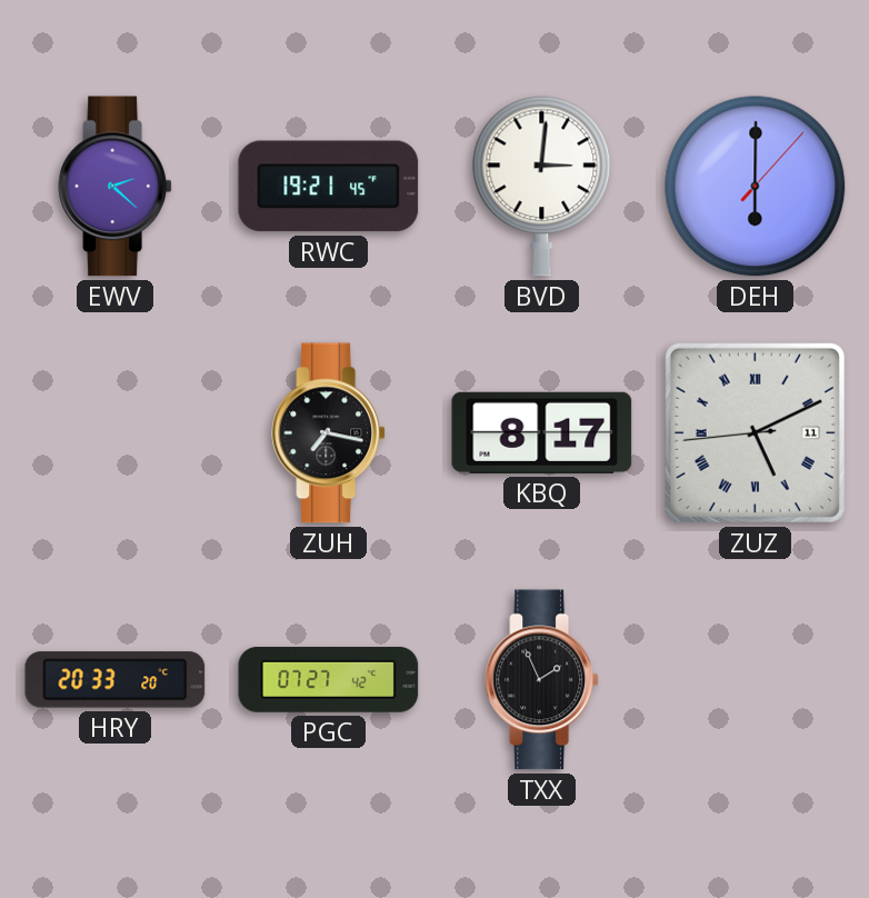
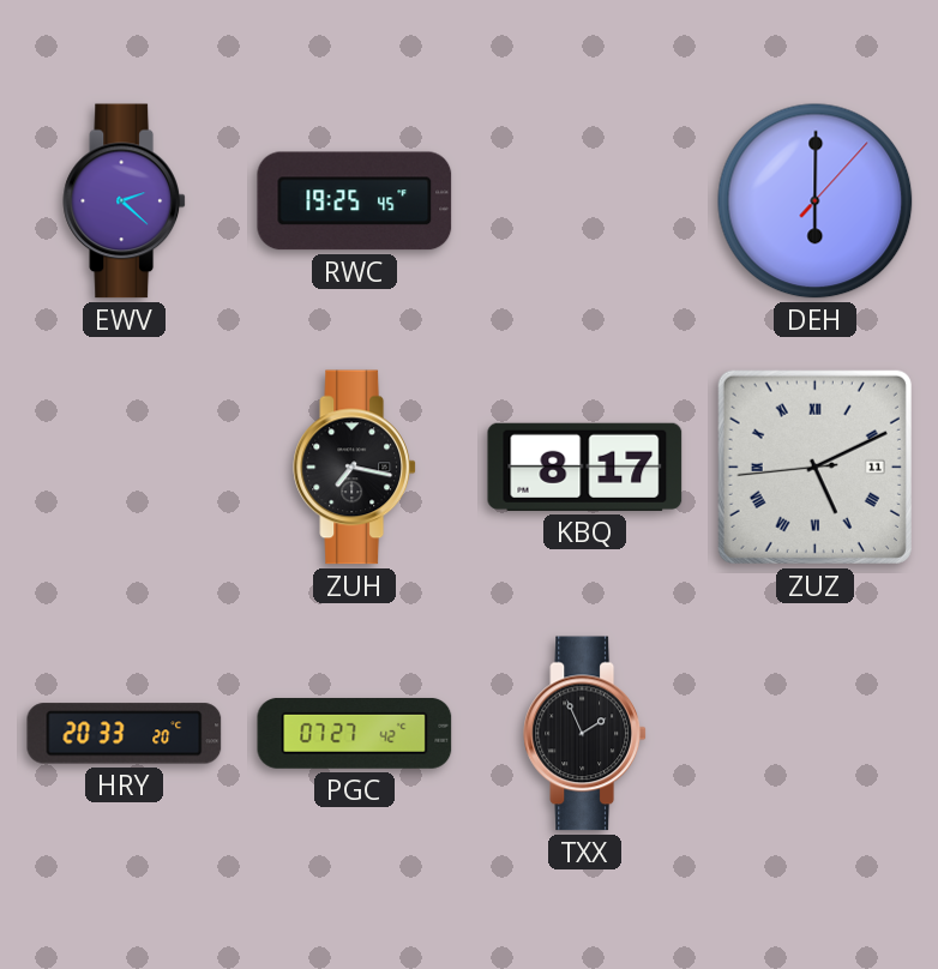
RWC: 19:21 -> 19:25
BVD: 3:01 -> none
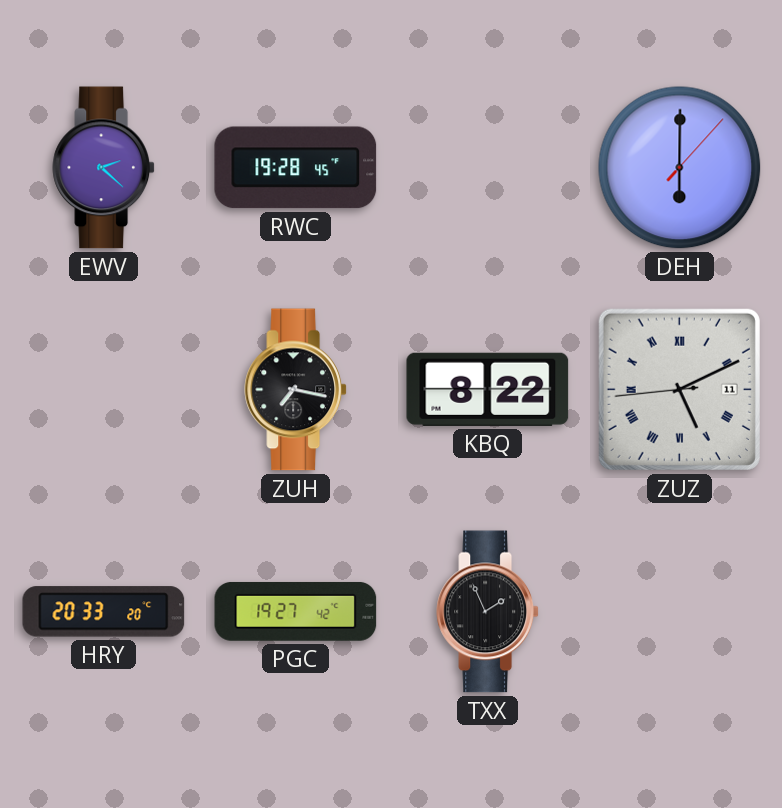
RWC: 19:25 -> 19:28
KBQ: 8:17 -> 8:22
PGC: 07:27 -> 19:27
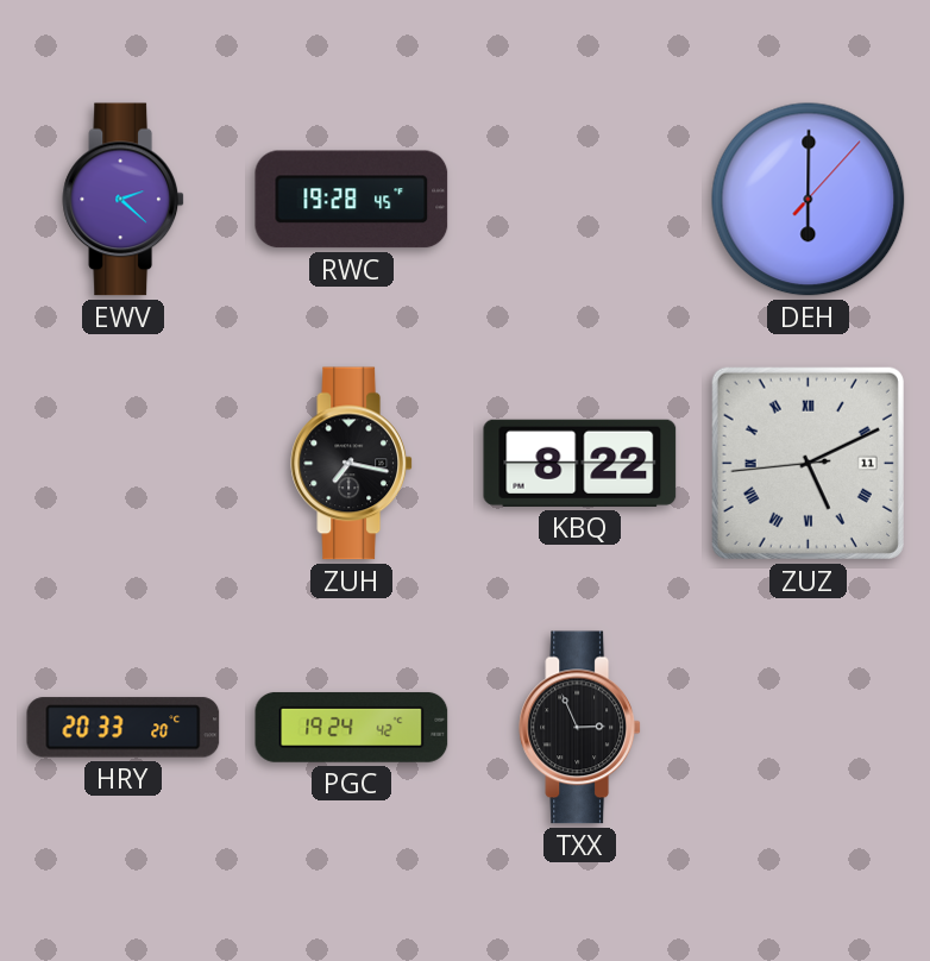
PGC: 19:27 -> 19:24
TXX: 1:56 -> 2:56
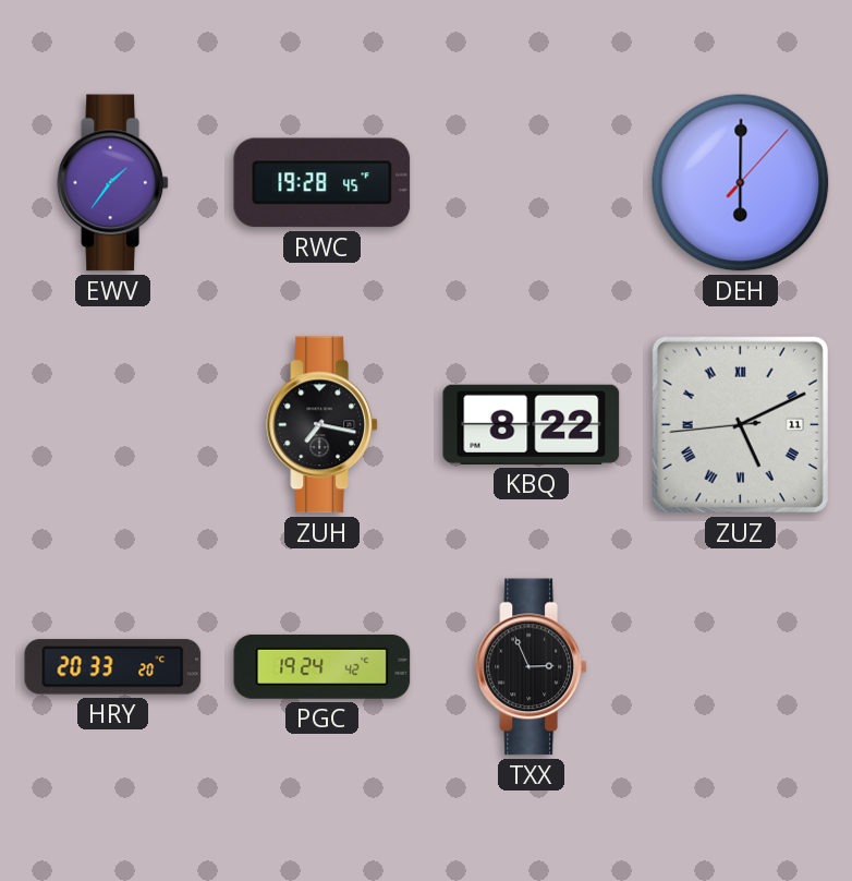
EWV: 2:22 -> 1:36
